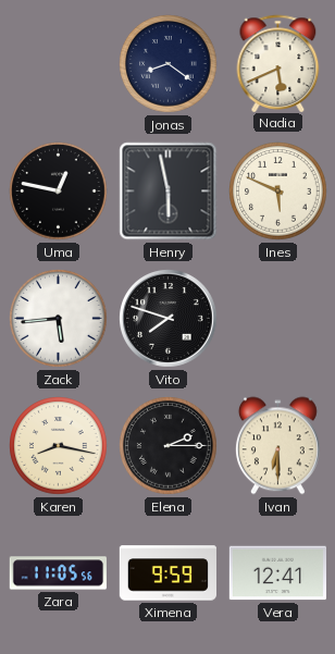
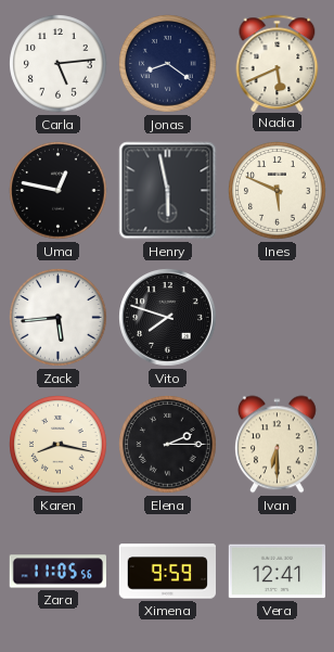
Carla: none -> 5:14
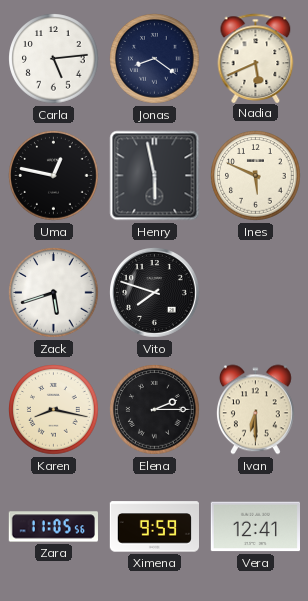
Zack: 5:44 -> 5:42
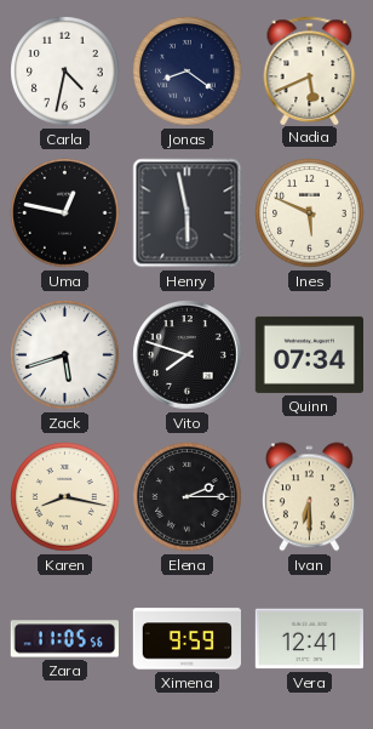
Carla: 5:14 -> 4:32
Quinn: none -> 07:34
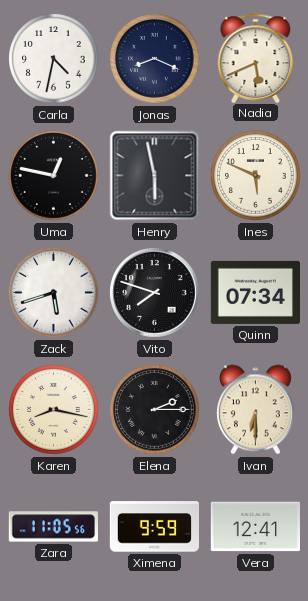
Jonas: 8:21 -> 8:19
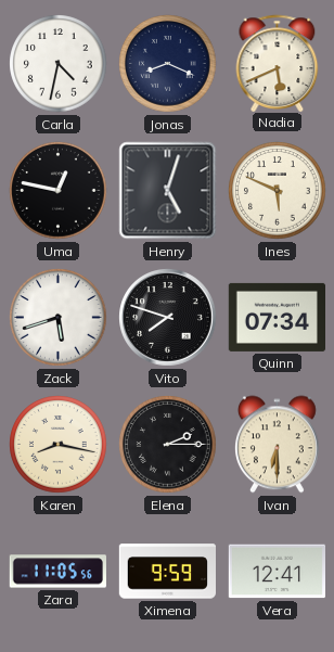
Henry: 5:58 -> 5:03
